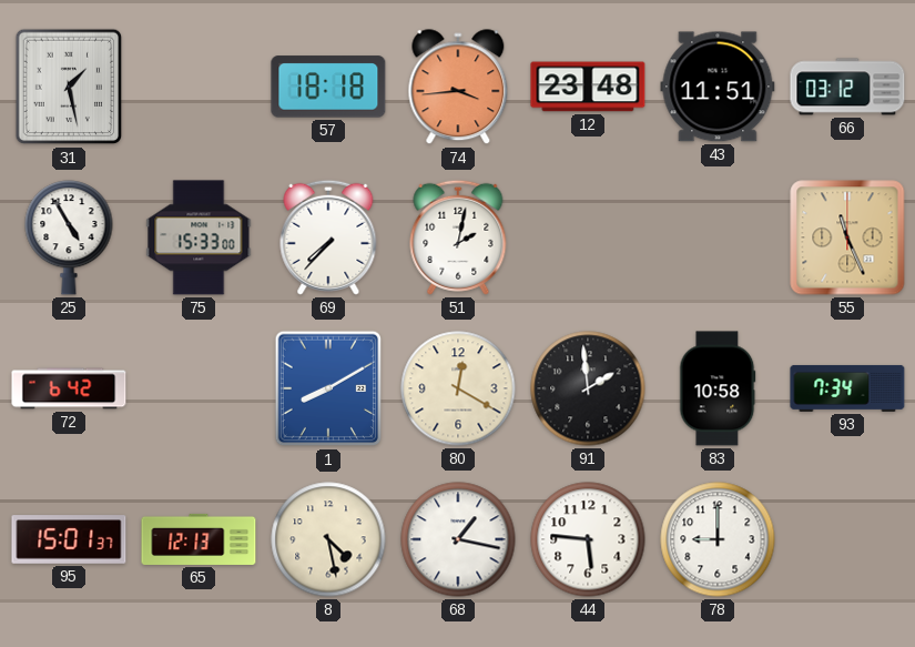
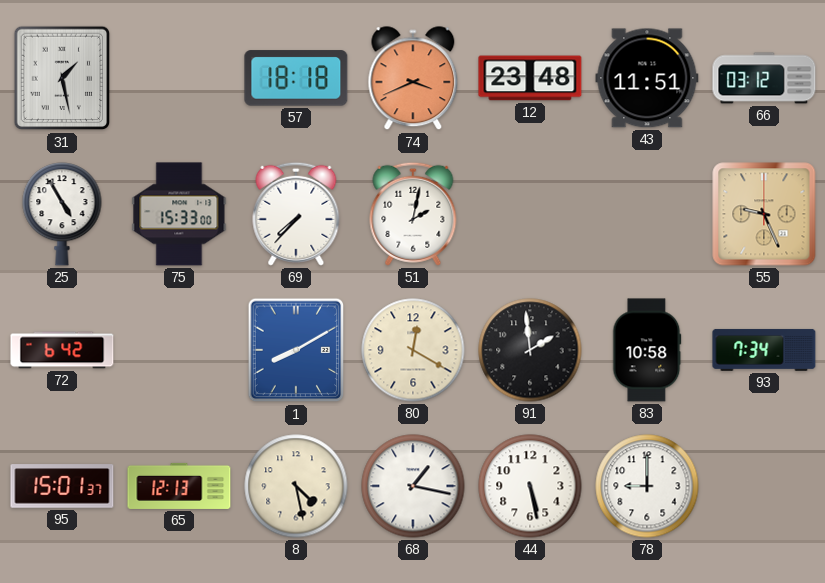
74: 3:44 -> 3:41
55: 11:26 -> 9:26
44: 5:46 -> 5:28
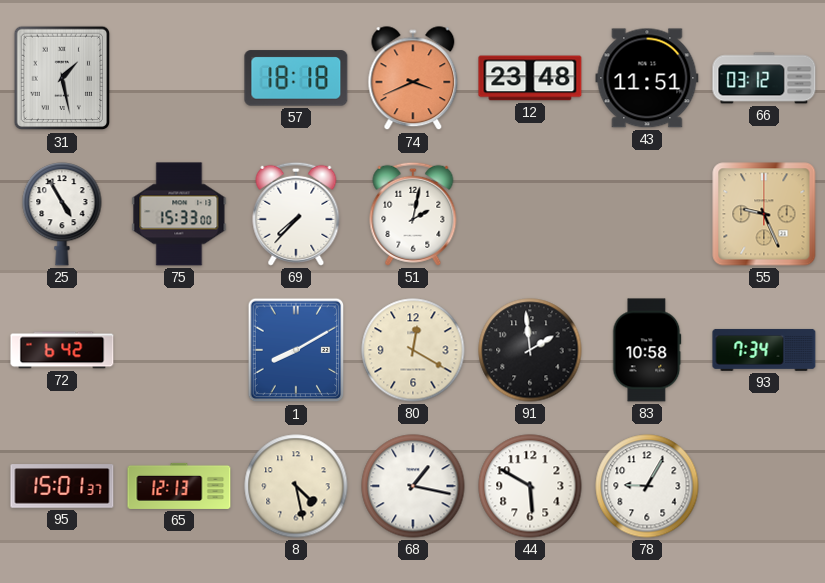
44: 5:28 -> 5:50
78: 9:00 -> 9:05
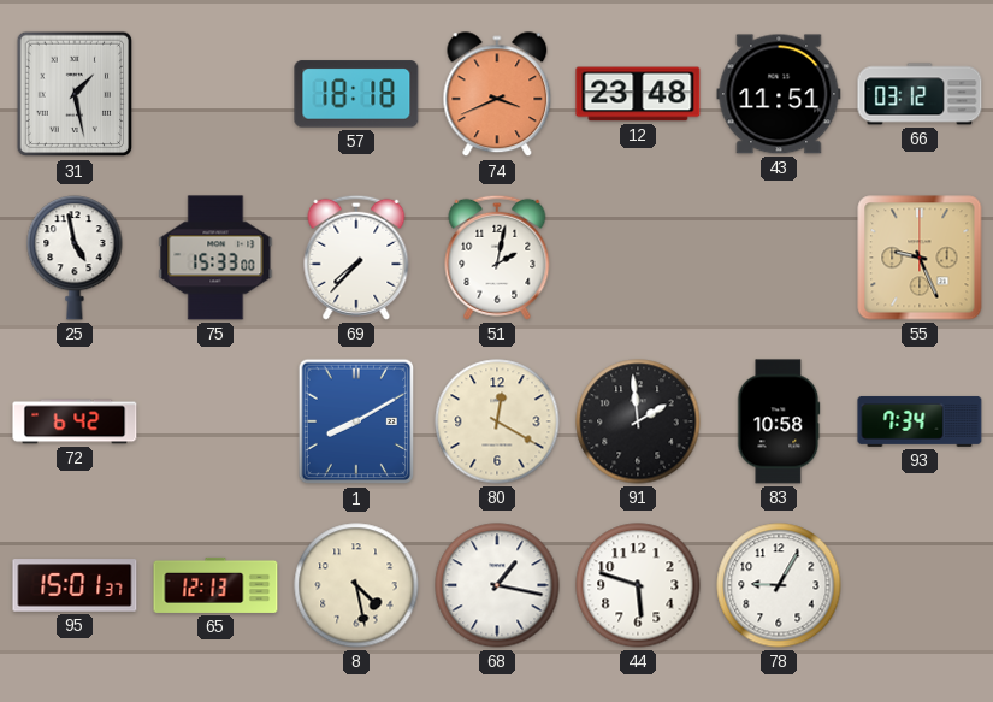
25: 4:55 -> 4:58
44: 5:50 -> 5:48
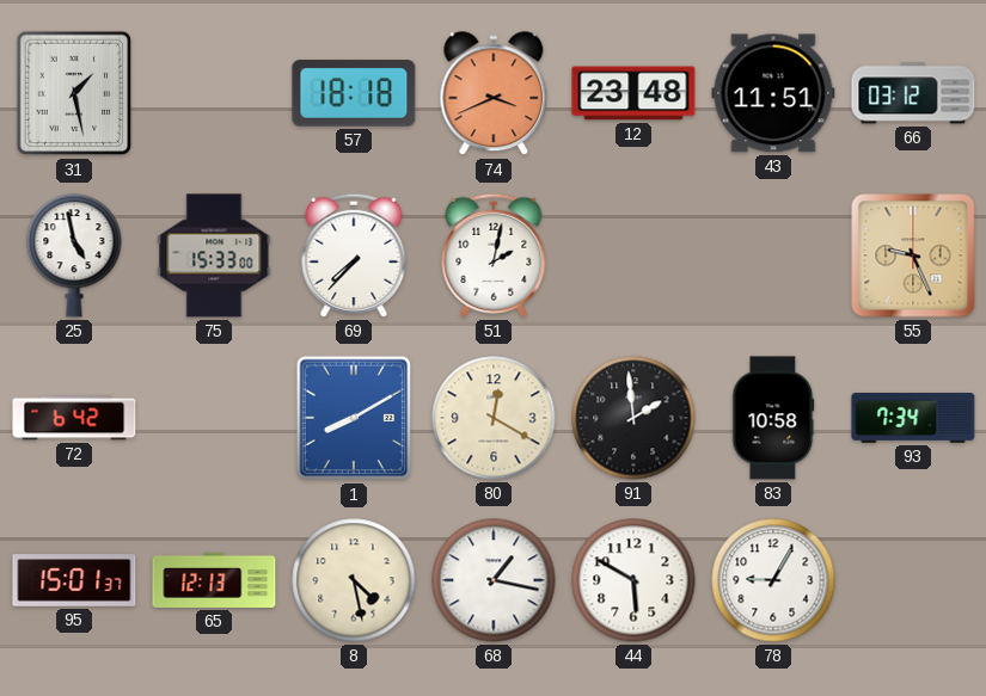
44: 5:48 -> 5:50
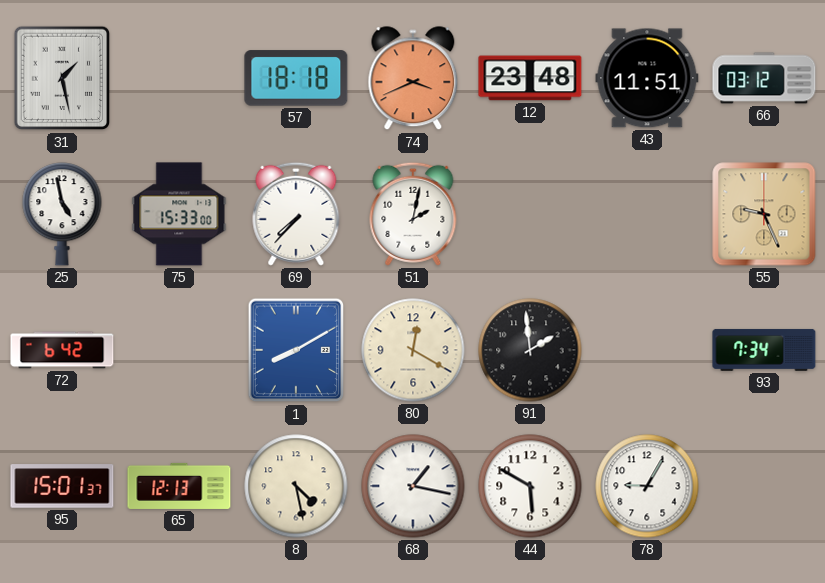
83: 10:58 -> none
